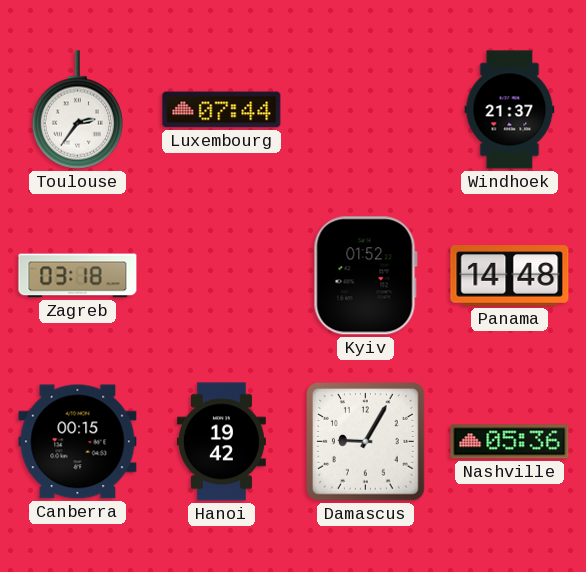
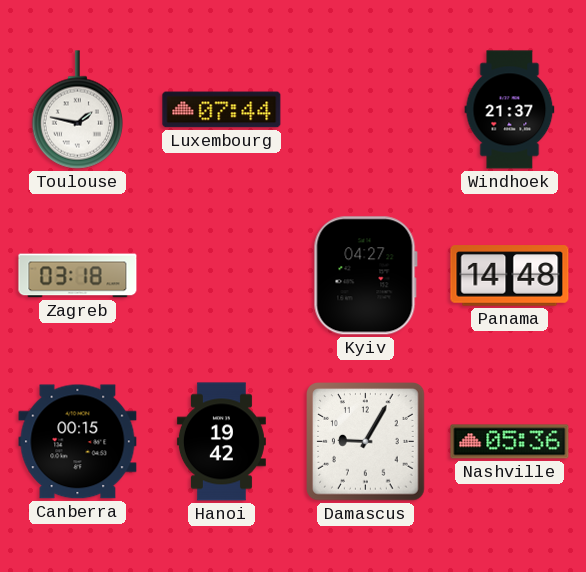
Toulouse: 2:36 -> 1:47
Kyiv: 01:52 -> 04:27
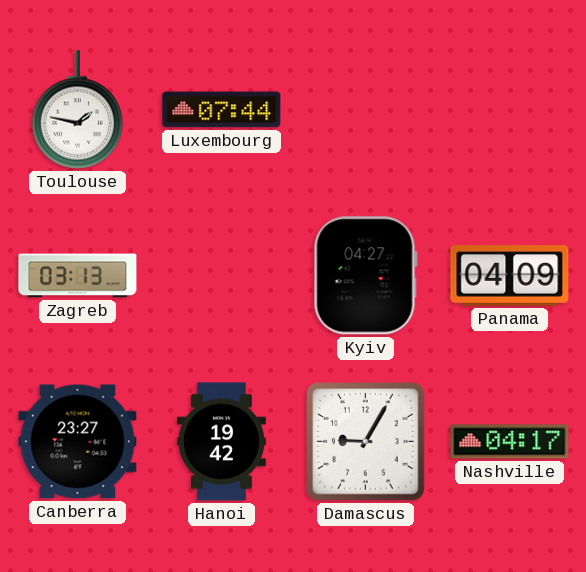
Windhoek: 21:37 -> none
Zagreb: 03:18 -> 03:13
Panama: 14:48 -> 04:09
Canberra: 00:15 -> 23:27
Nashville: 05:36 -> 04:17
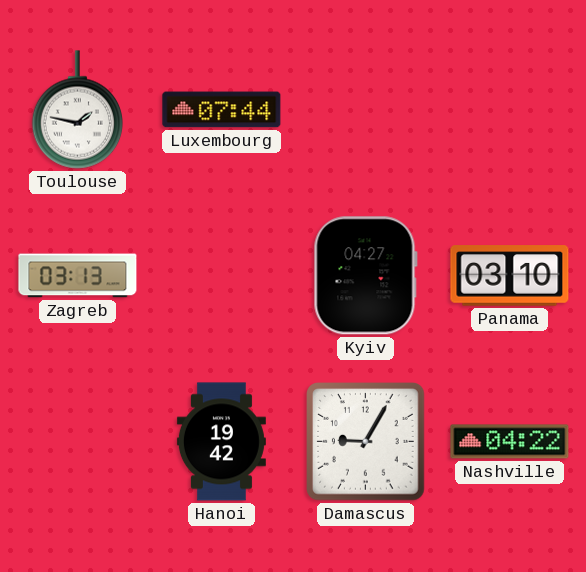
Panama: 04:09 -> 03:10
Canberra: 23:27 -> none
Nashville: 04:17 -> 04:22
